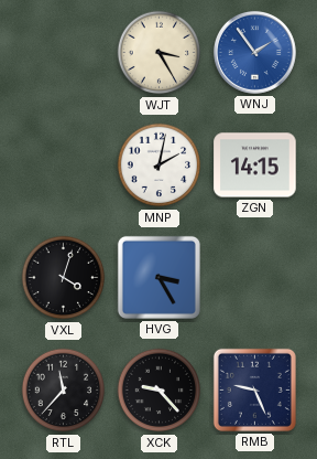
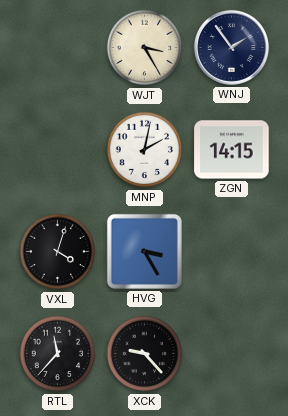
WNJ dial: blue -> navy
RMB: 9:26 -> none
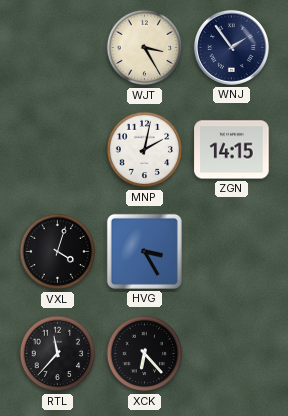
XCK: 9:23 -> 6:23
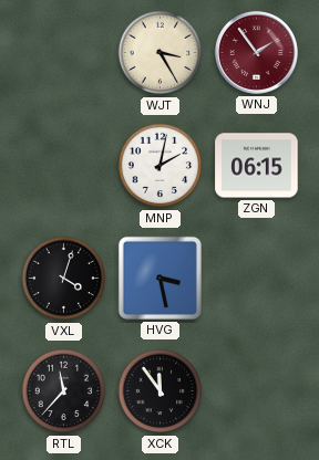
WNJ dial: navy -> burgundy
ZGN: 14:15 -> 06:15
HVG: 3:25 -> 3:28
XCK: 6:23 -> 11:54
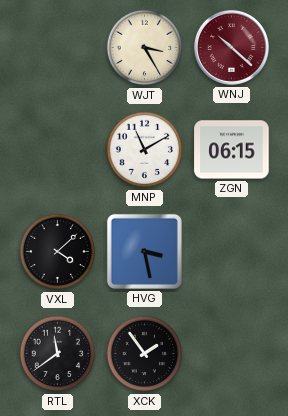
WNJ: 1:54 -> 10:22
MNP: 2:02 -> 11:10
VXL: 4:03 -> 4:08
RTL: 11:37 -> 11:39
XCK: 11:54 -> 1:54
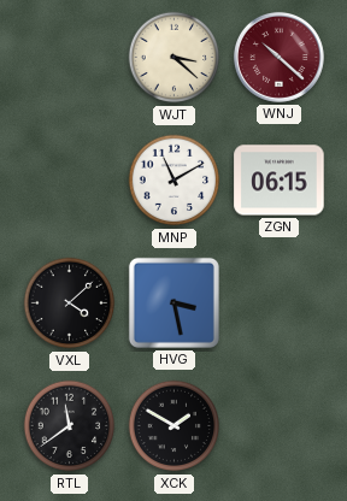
WJT: 3:25 -> 3:22
XCK: 1:54 -> 1:50
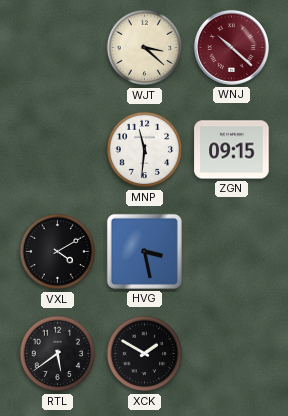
MNP: 11:10 -> 11:31
ZGN: 06:15 -> 09:15
VXL: 4:08 -> 4:10
RTL: 11:39 -> 5:39
